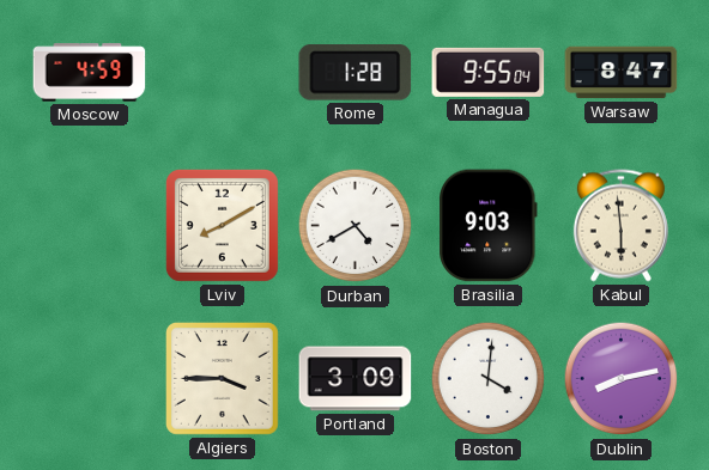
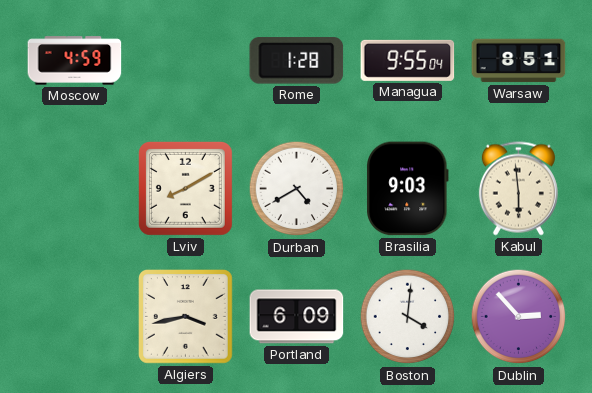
Warsaw: 8:47 -> 8:51
Algiers: 3:45 -> 3:43
Portland: 3:09 -> 6:09
Dublin: 8:13 -> 2:53
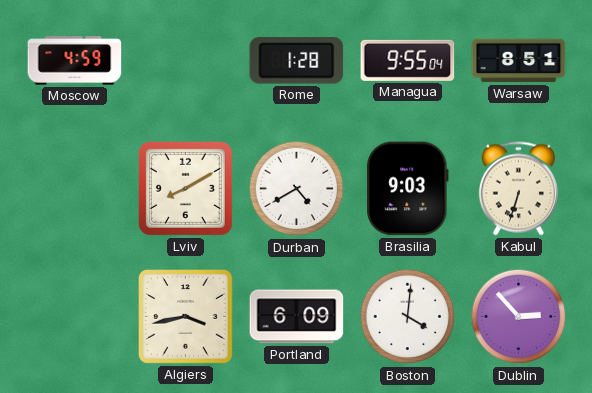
Kabul: 5:59 -> 6:33
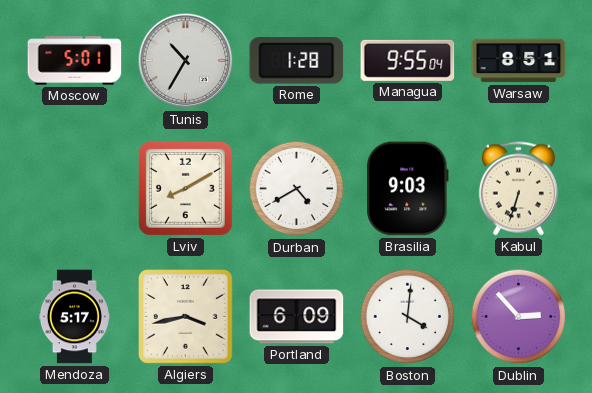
Moscow: 4:59 -> 5:01
Tunis: none -> 10:35
Mendoza: none -> 5:17
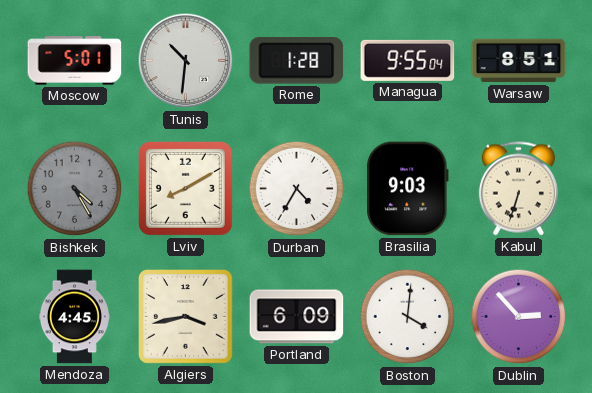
Tunis: 10:35 -> 10:31
Bishkek: none -> 4:25
Durban: 4:40 -> 4:35
Mendoza: 5:17 -> 4:45
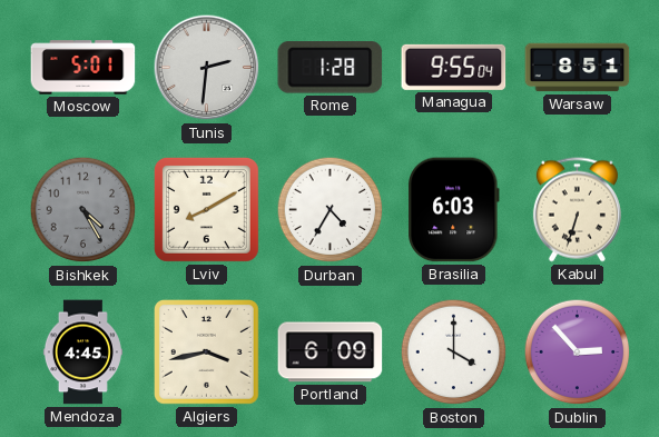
Tunis: 10:31 -> 2:31
Brasilia: 9:03 -> 6:03
Boston: 4:01 -> 4:00
